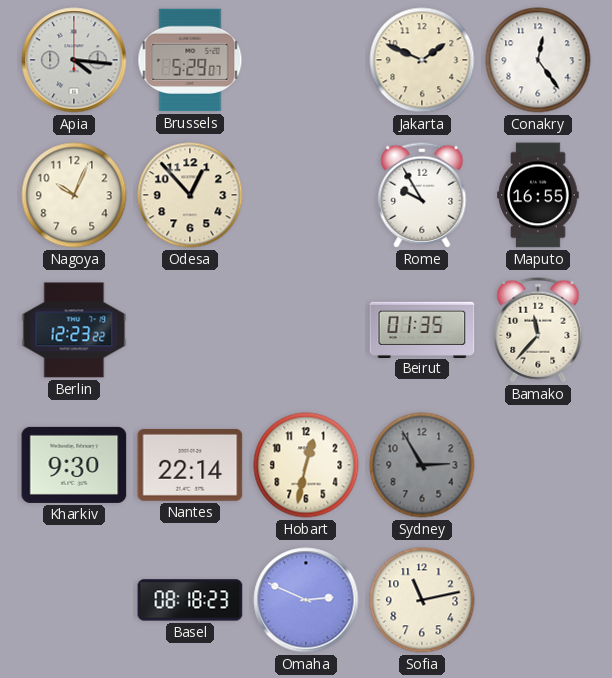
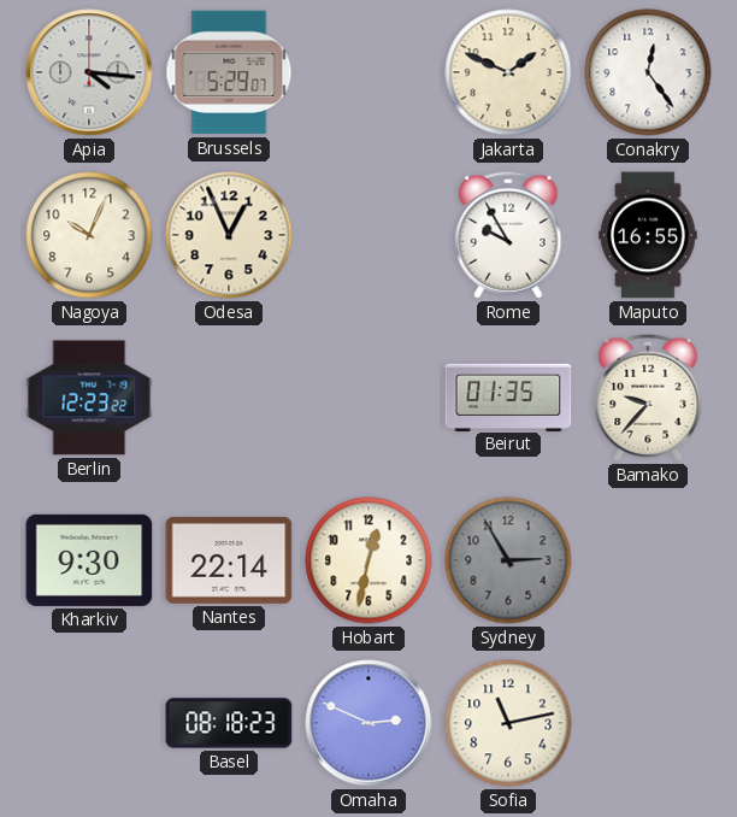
Odesa: 12:53 -> 12:56
Bamako: 11:37 -> 9:37
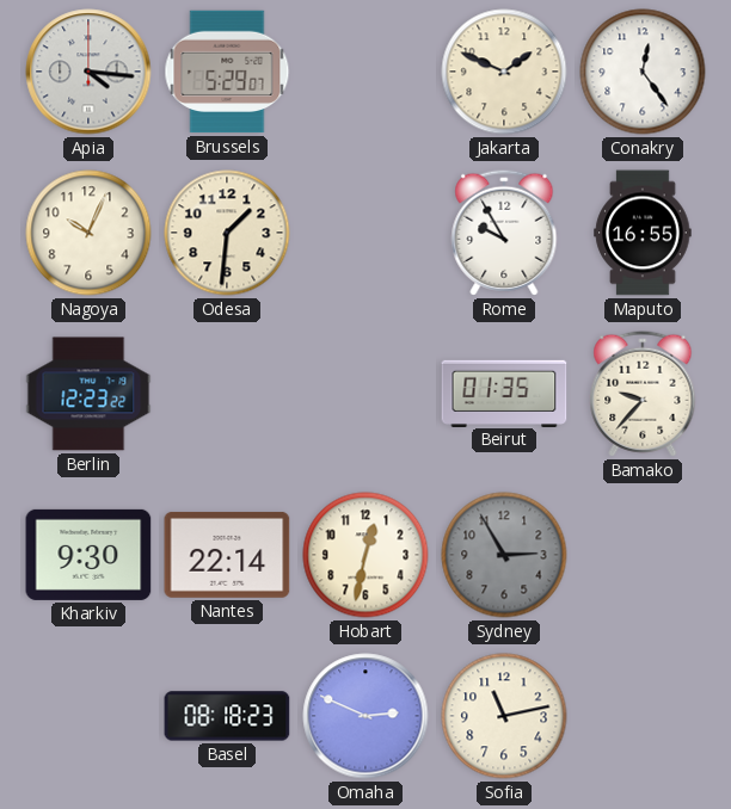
Odesa: 12:56 -> 1:31
